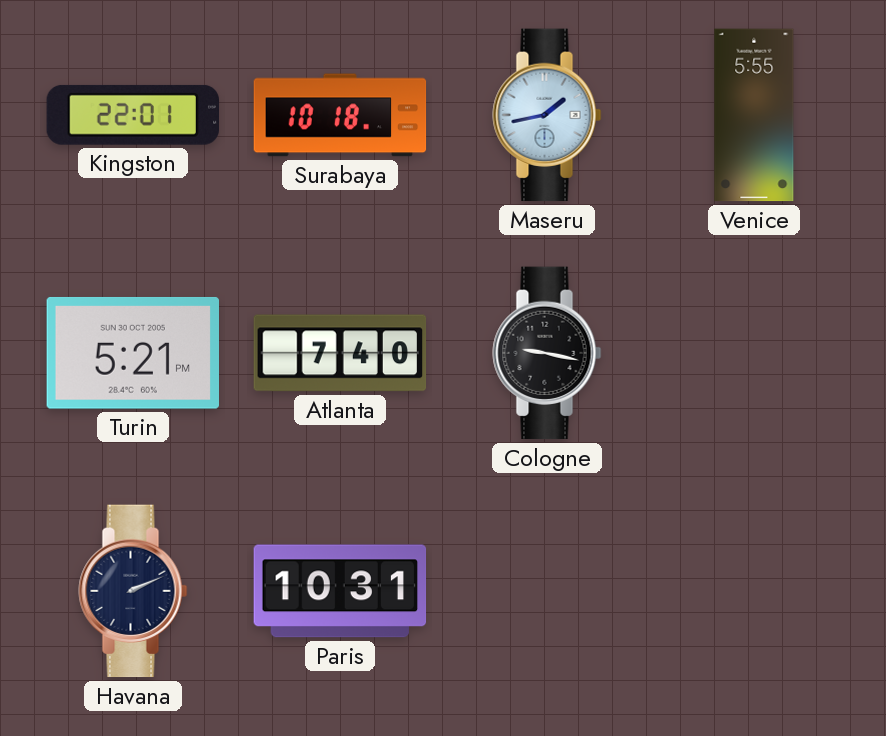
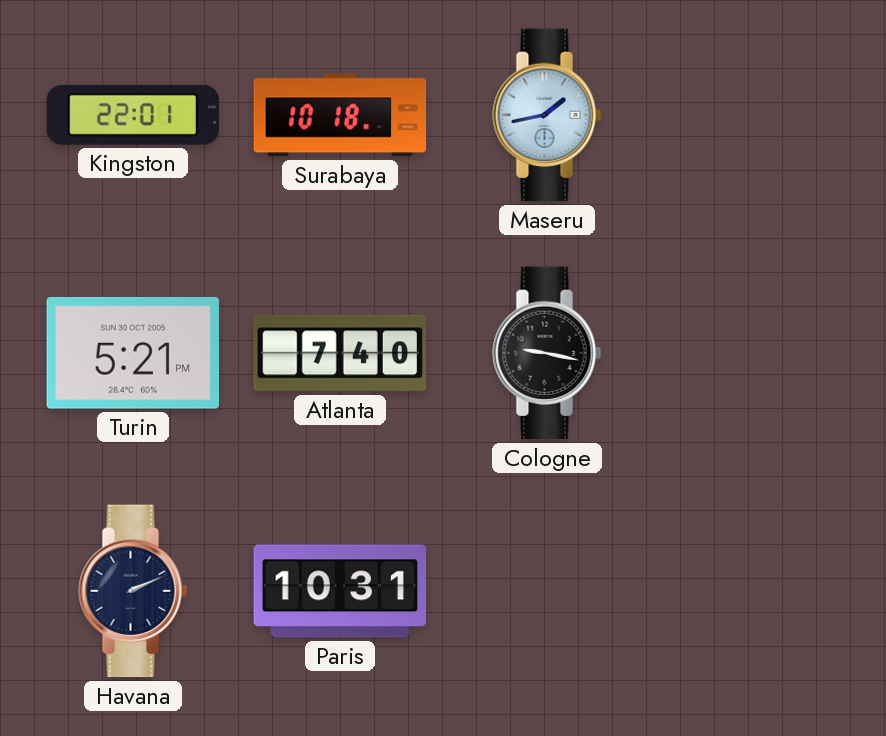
Venice: 5:55 -> none
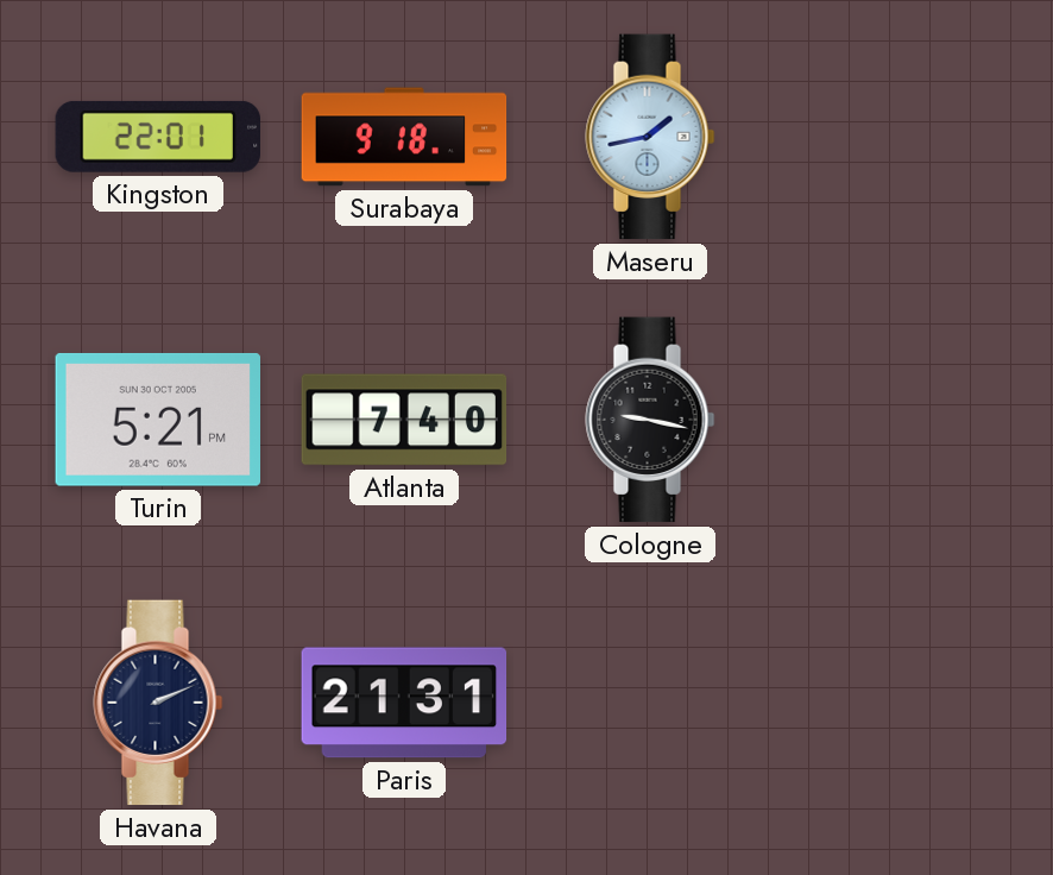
Surabaya: 10:18 -> 9:18
Paris: 10:31 -> 21:31
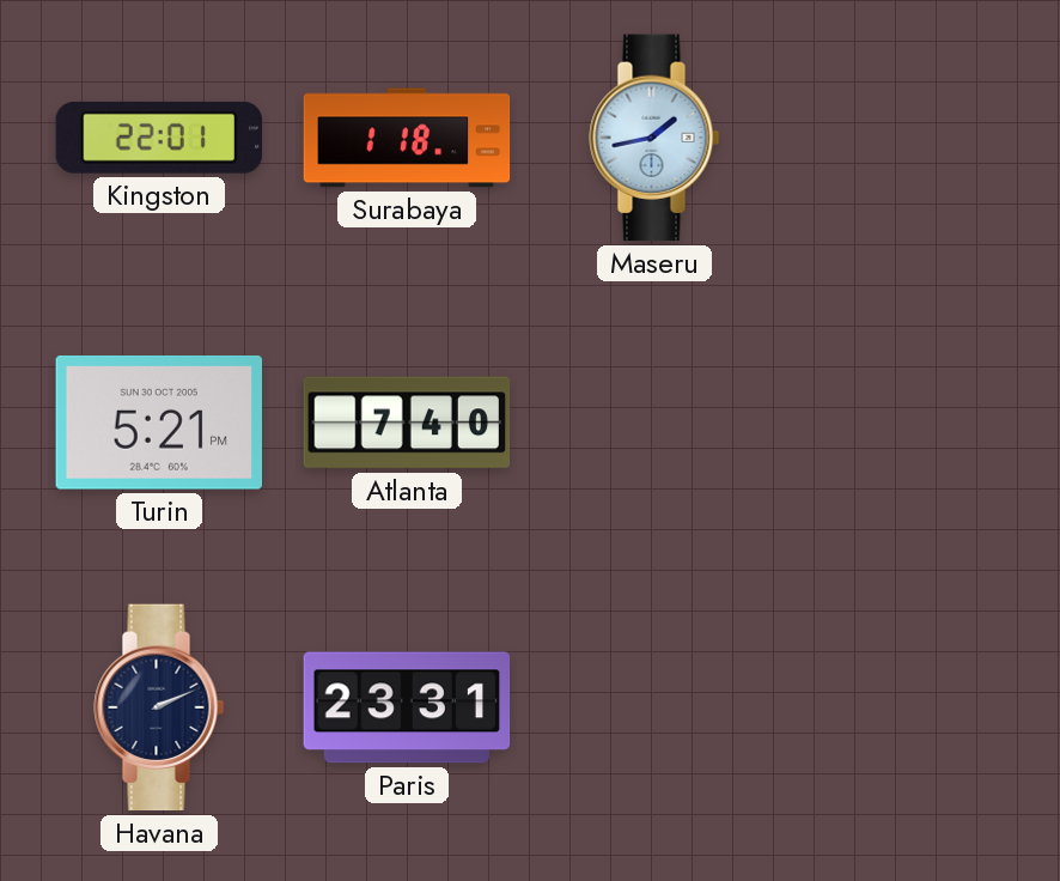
Surabaya: 9:18 -> 1:18
Cologne: 9:17 -> none
Paris: 21:31 -> 23:31
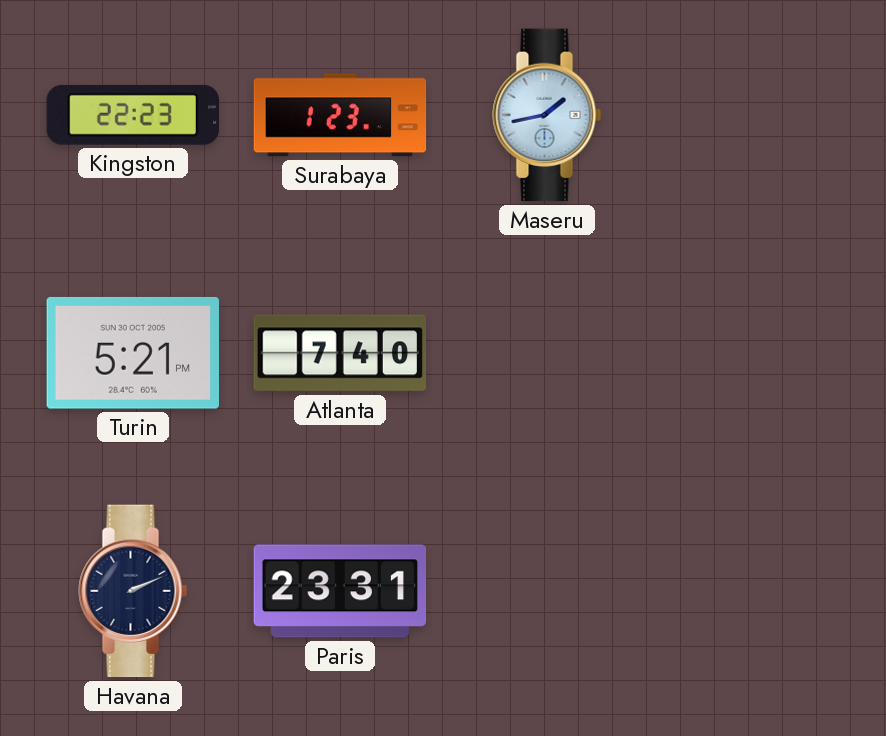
Kingston: 22:01 -> 22:23
Surabaya: 1:18 -> 1:23
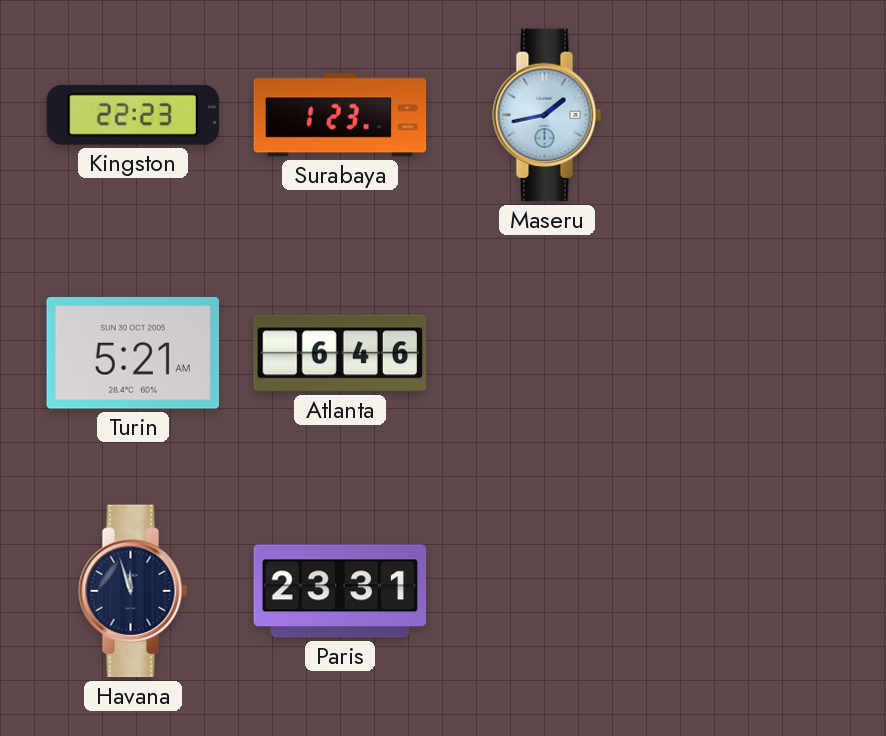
Turin: 5:21 PM -> 5:21 AM
Atlanta: 7:40 -> 6:46
Havana: 2:11 -> 11:57
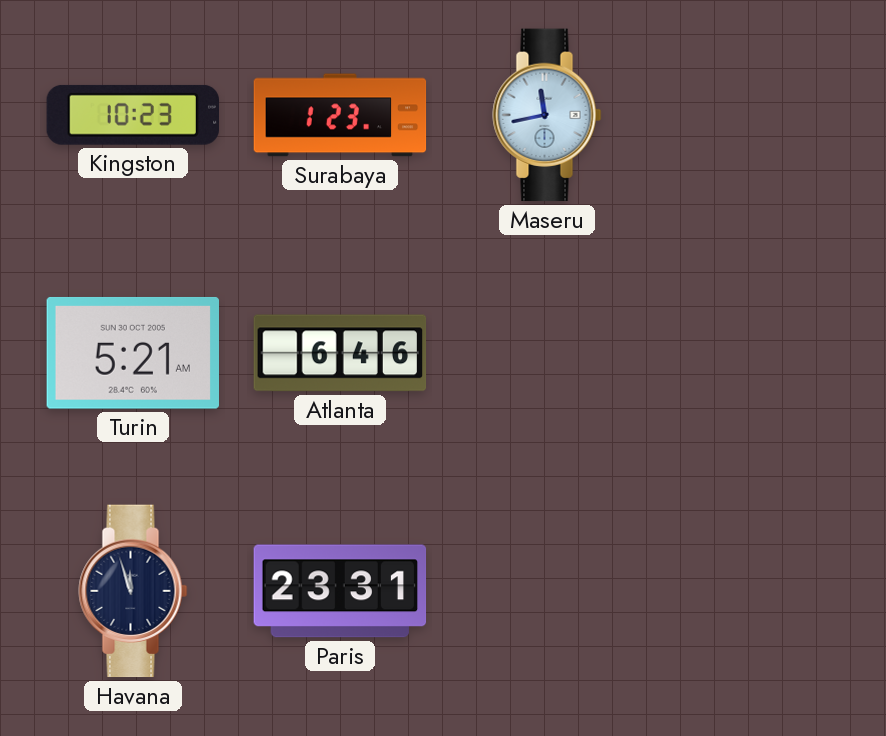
Kingston: 22:23 -> 10:23
Maseru: 1:43 -> 11:43
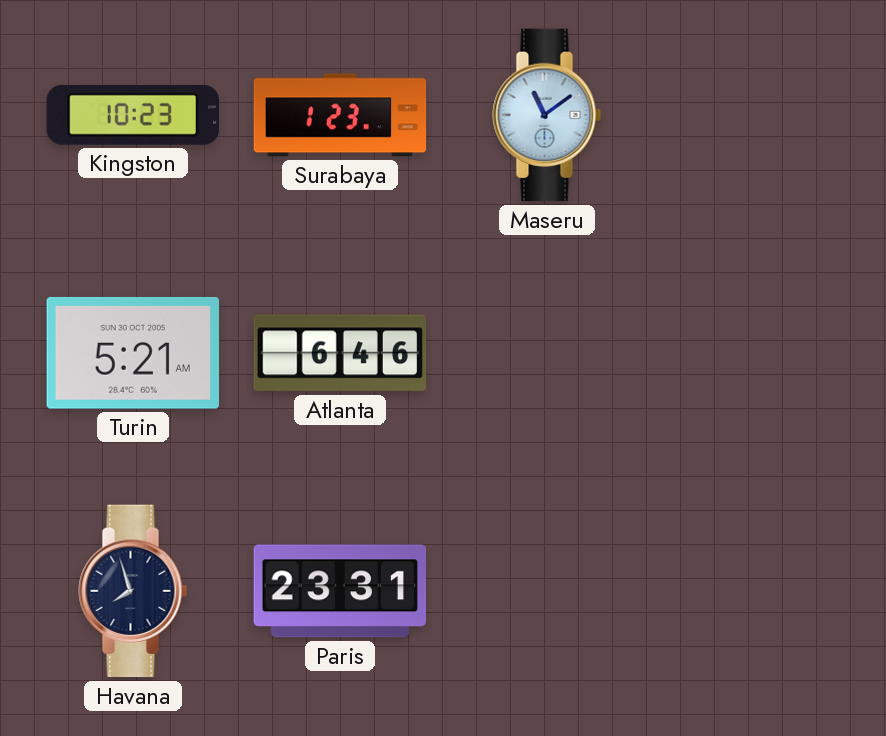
Maseru: 11:43 -> 11:09
Havana: 11:57 -> 7:57
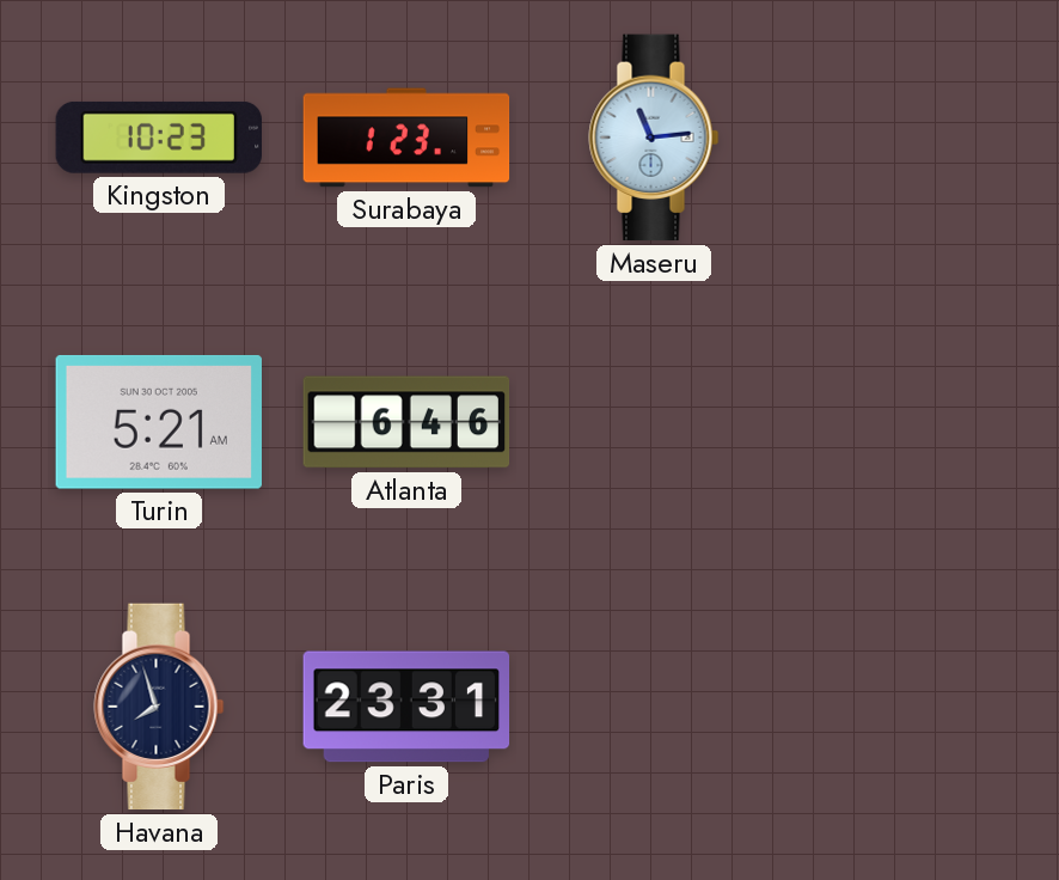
Maseru: 11:09 -> 11:14
